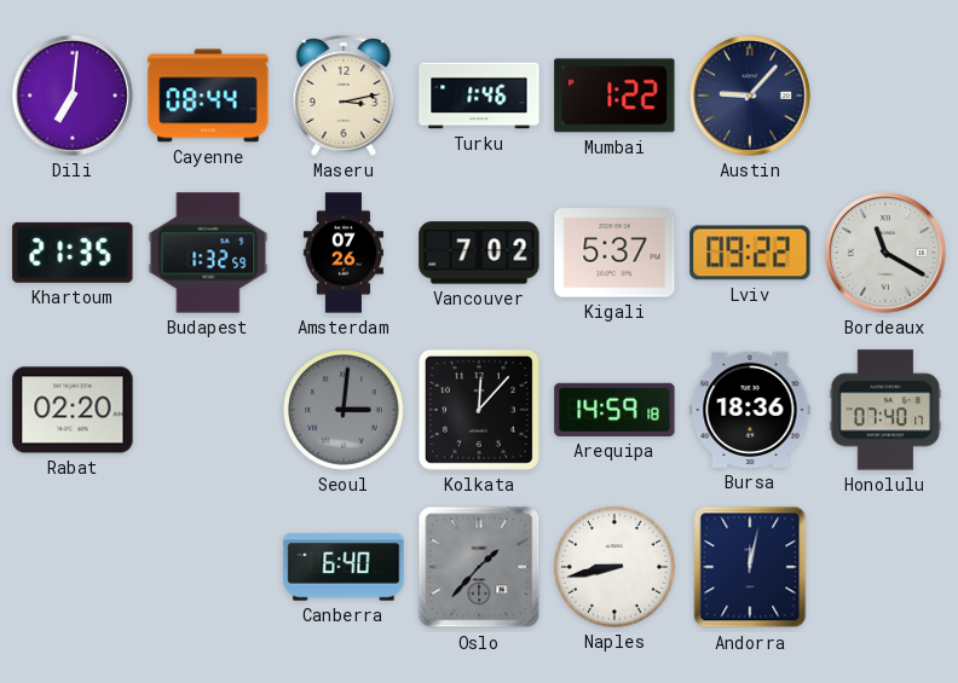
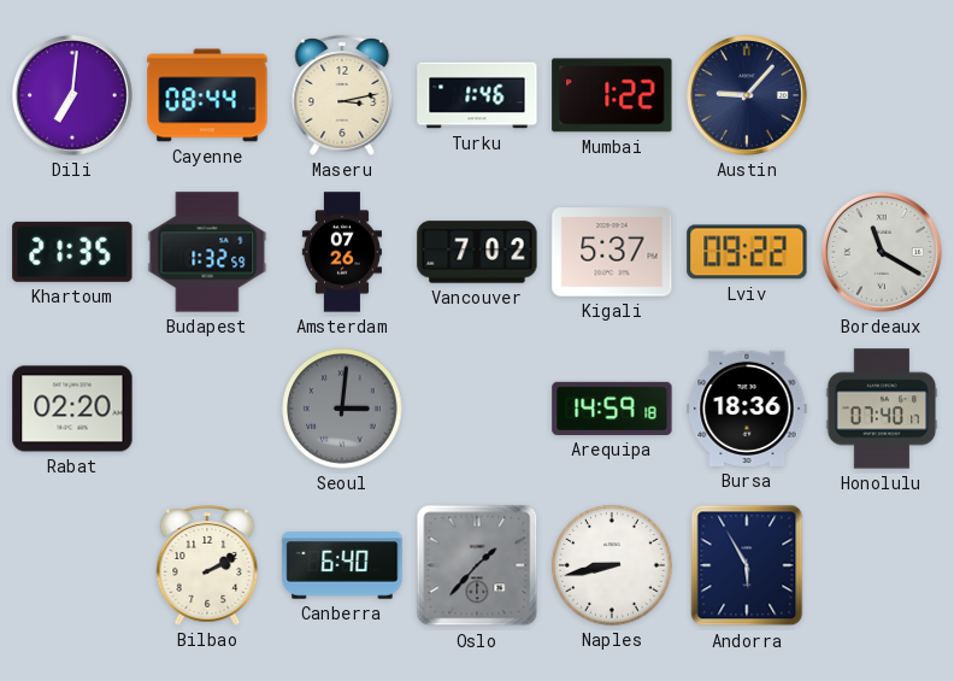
Kolkata: 12:07 -> none
Bilbao: none -> 2:10
Andorra: 12:02 -> 5:55
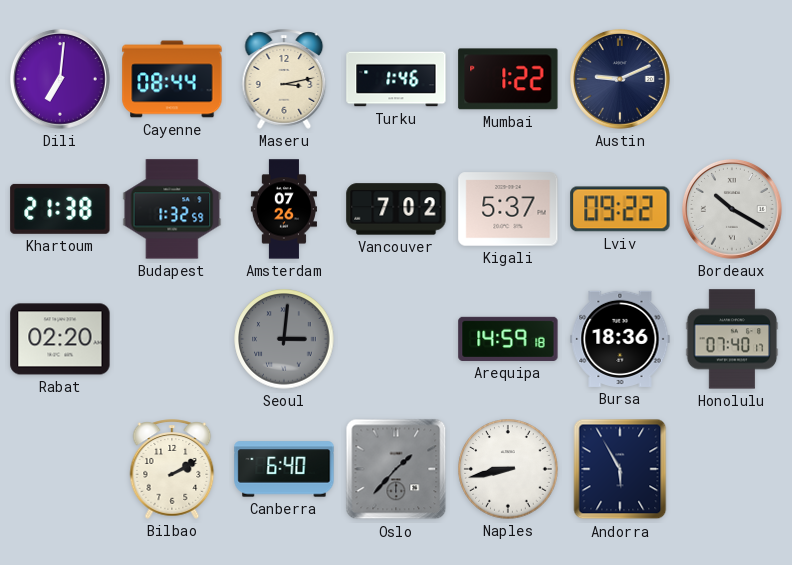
Austin: 9:07 -> 9:11
Khartoum: 21:35 -> 21:38
Bordeaux: 11:20 -> 10:20
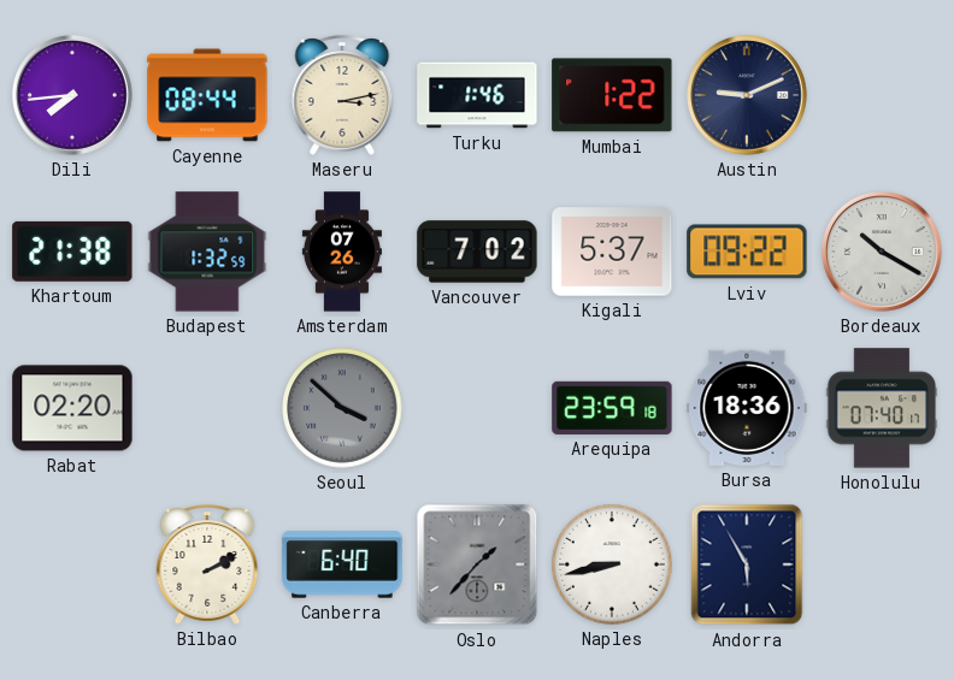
Dili: 7:01 -> 7:44
Seoul: 3:01 -> 3:52
Arequipa: 14:59 -> 23:59
